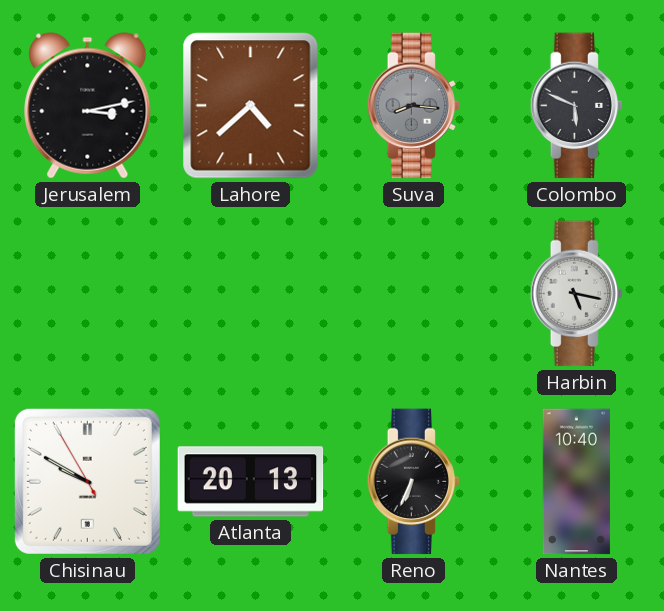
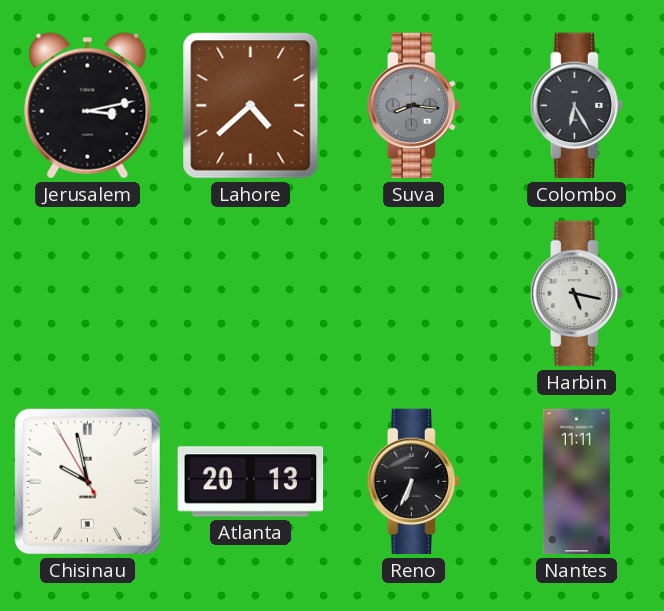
Colombo: 5:49 -> 6:25
Chisinau: 9:49 -> 9:57
Nantes: 10:40 -> 11:11
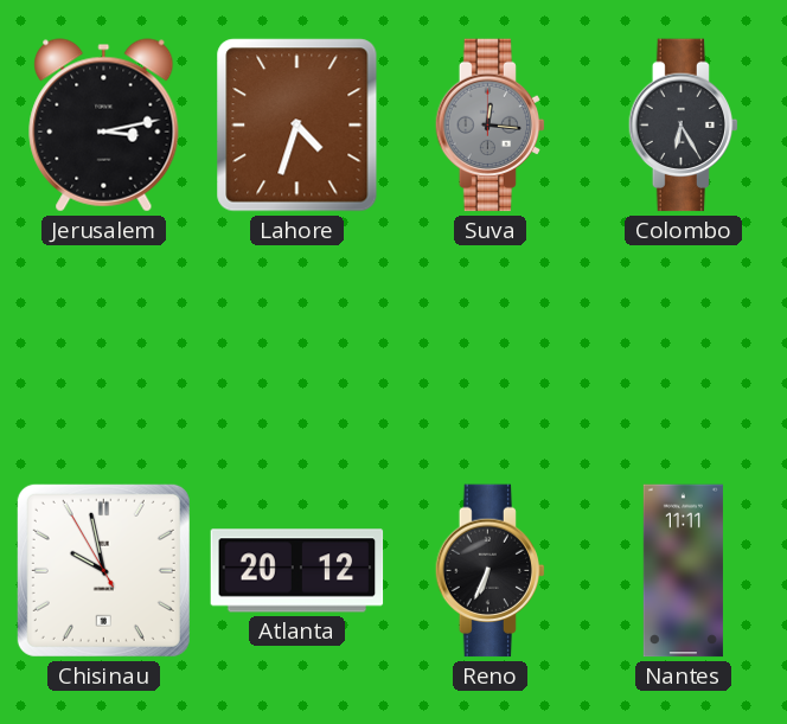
Lahore: 4:38 -> 4:33
Suva: 8:16 -> 12:16
Harbin: 5:17 -> none
Atlanta: 20:13 -> 20:12
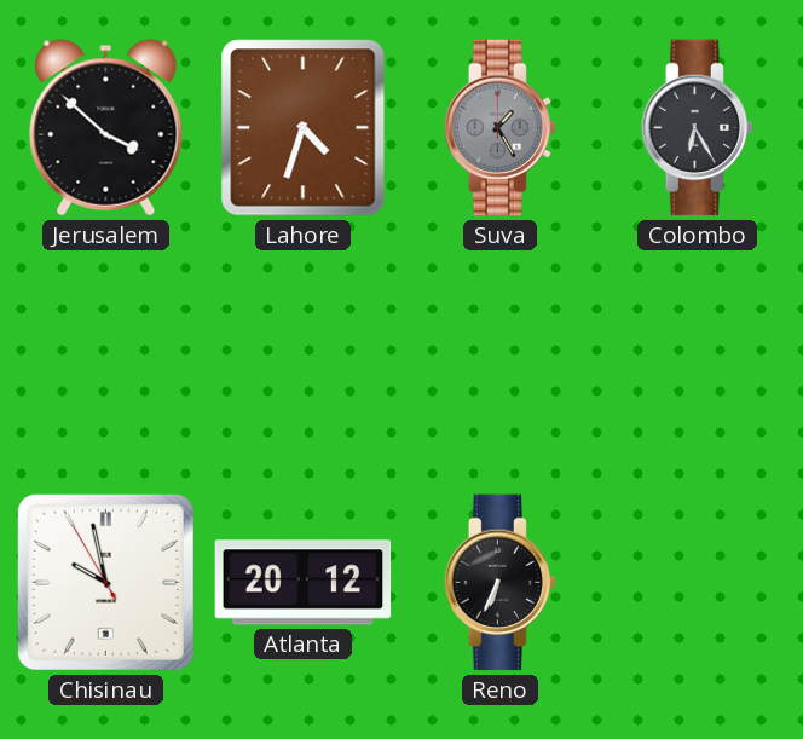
Jerusalem: 3:13 -> 3:52
Suva: 12:16 -> 1:25
Nantes: 11:11 -> none
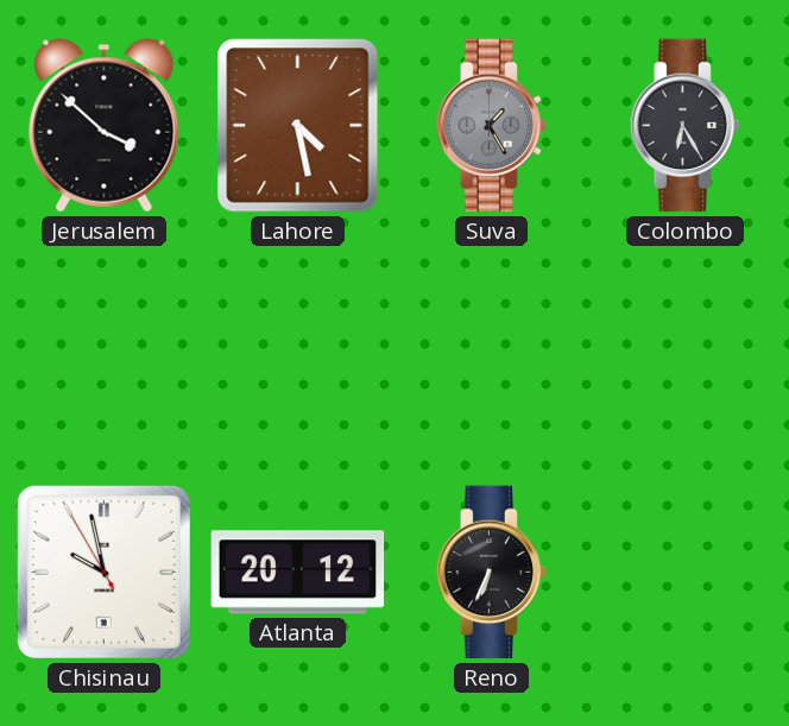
Lahore: 4:33 -> 4:28
